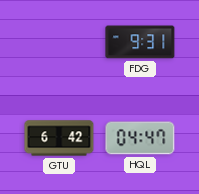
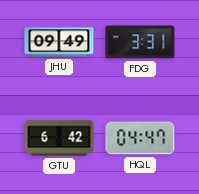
JHU: none -> 09:49
FDG: 9:31 -> 3:31
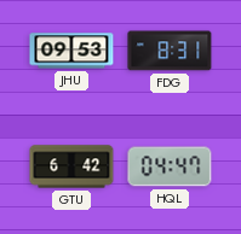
JHU: 09:49 -> 09:53
FDG: 3:31 -> 8:31
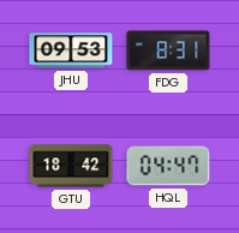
GTU: 6:42 -> 18:42
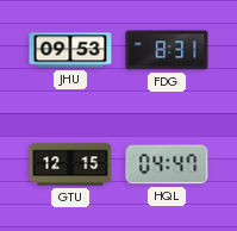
GTU: 18:42 -> 12:15
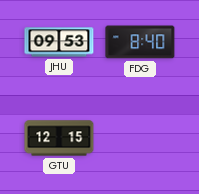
FDG: 8:31 -> 8:40
HQL: 04:47 -> none
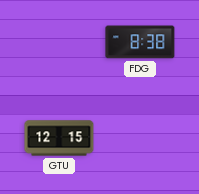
JHU: 09:53 -> none
FDG: 8:40 -> 8:38
